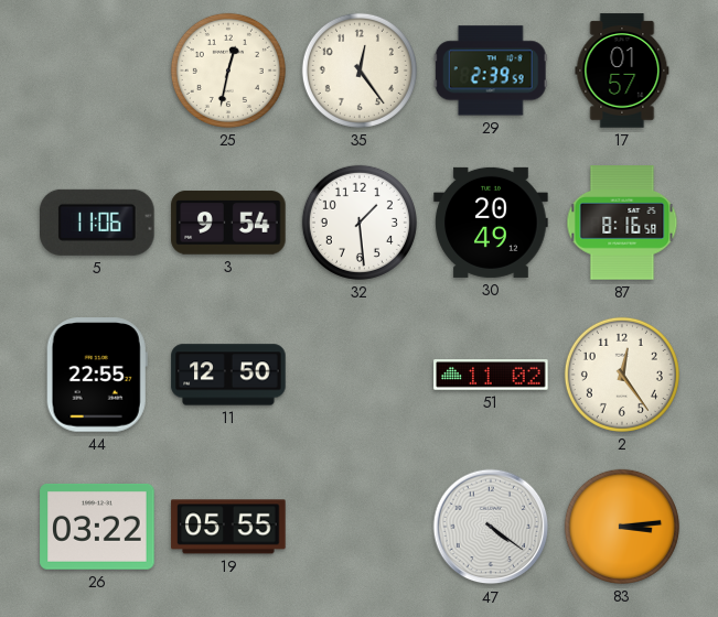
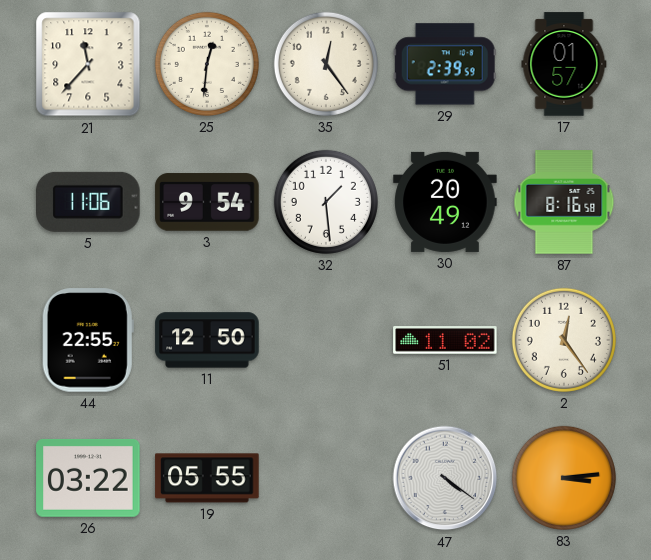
21: none -> 11:37
25: 12:32 -> 12:31
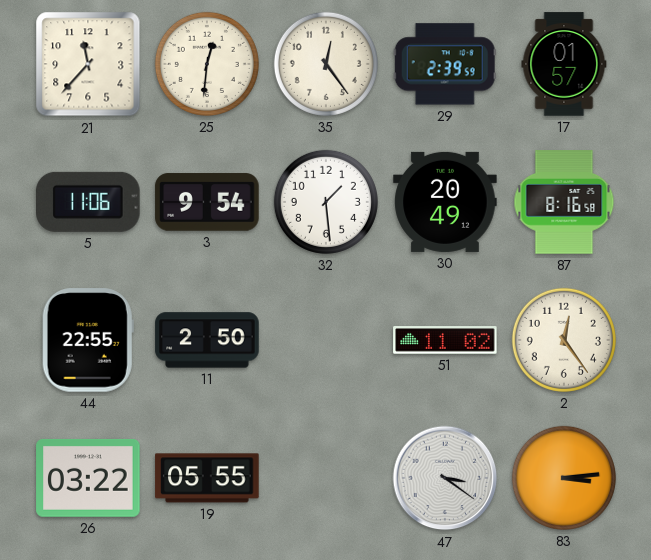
11: 12:50 -> 2:50
47: 4:21 -> 3:21
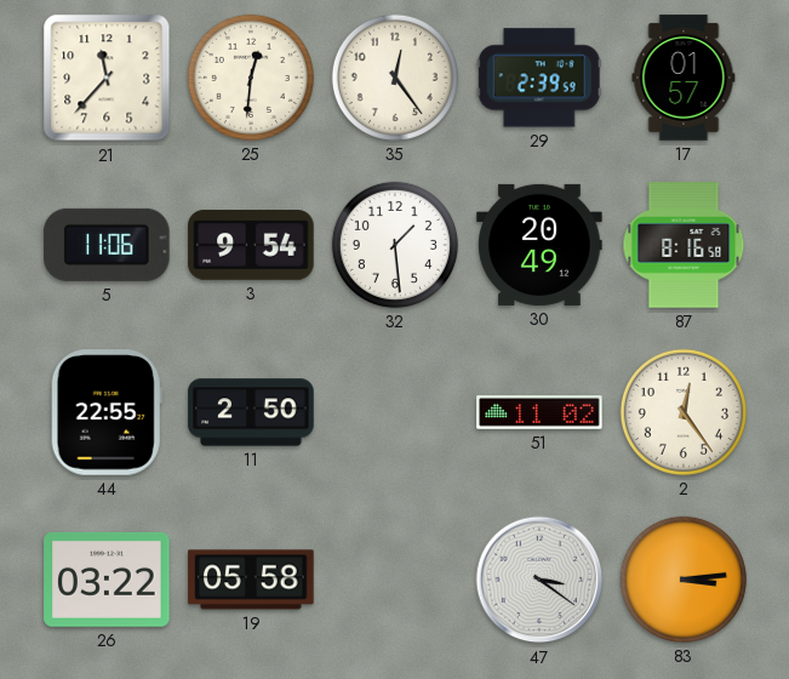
19: 05:55 -> 05:58
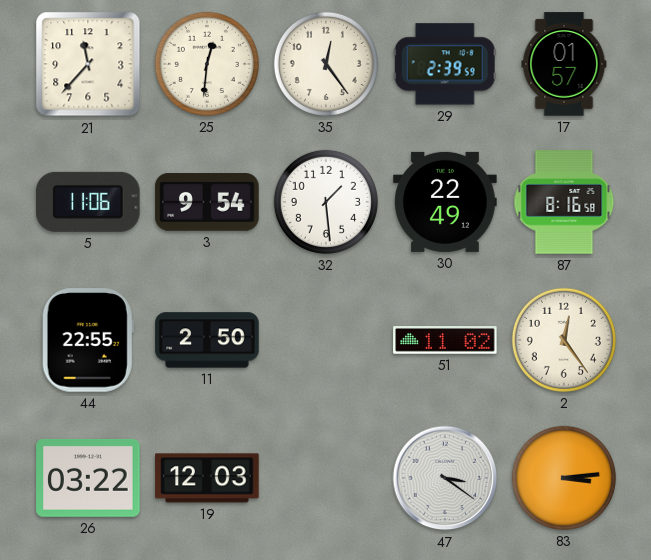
30: 20:49 -> 22:49
19: 05:58 -> 12:03
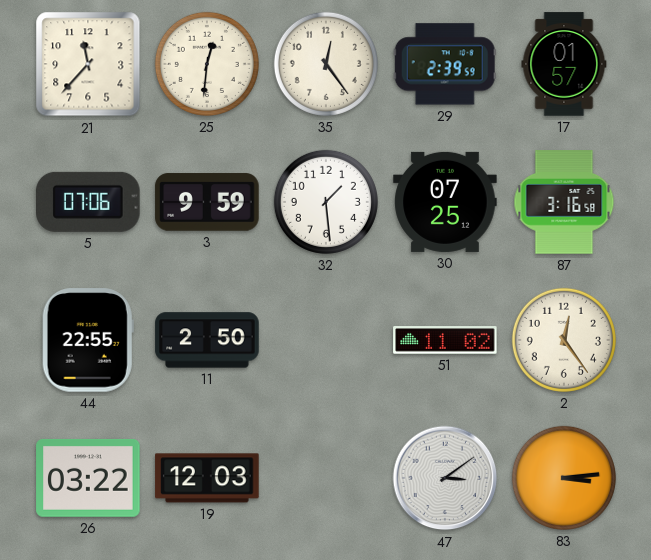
5: 11:06 -> 07:06
3: 9:54 -> 9:59
30: 22:49 -> 07:25
87: 8:16 -> 3:16
47: 3:21 -> 3:09
